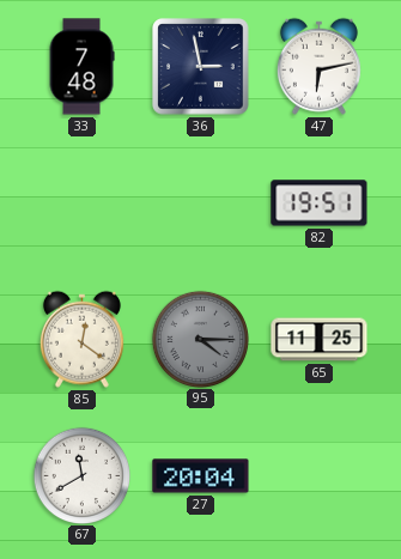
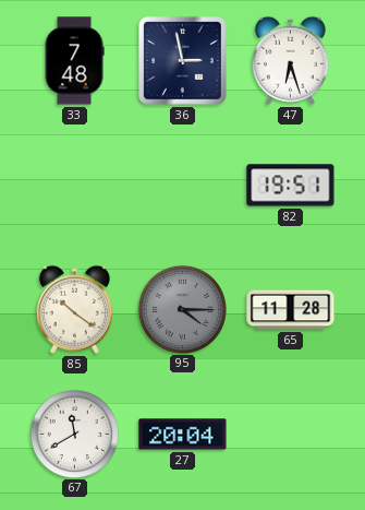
47: 6:13 -> 6:27
85: 12:21 -> 10:21
65: 11:25 -> 11:28
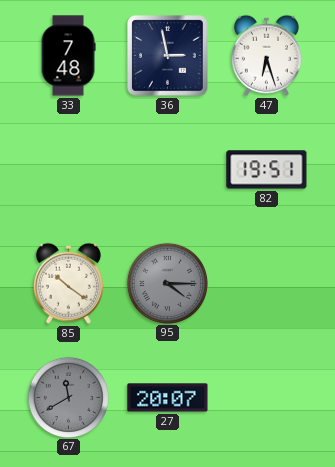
65: 11:28 -> none
67 dial: white -> grey
27: 20:04 -> 20:07
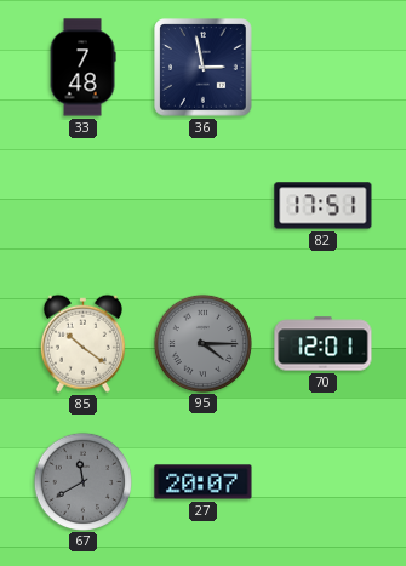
47: 6:27 -> none
82: 19:51 -> 17:51
70: none -> 12:01
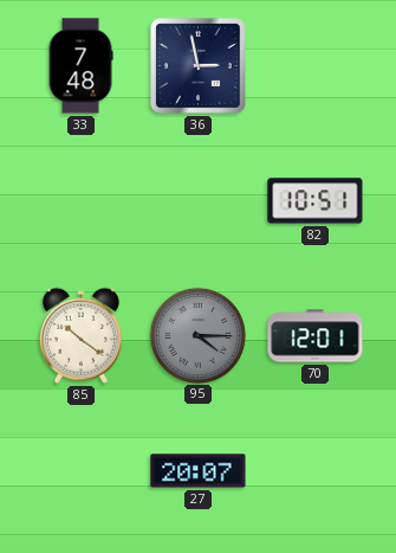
82: 17:51 -> 10:51
67: 11:40 -> none
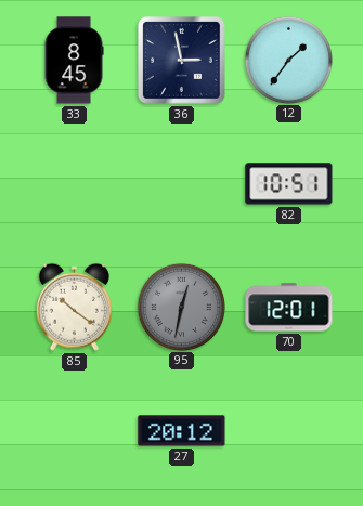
33: 7:48 -> 8:45
12: none -> 1:36
95: 4:15 -> 12:32
27: 20:07 -> 20:12
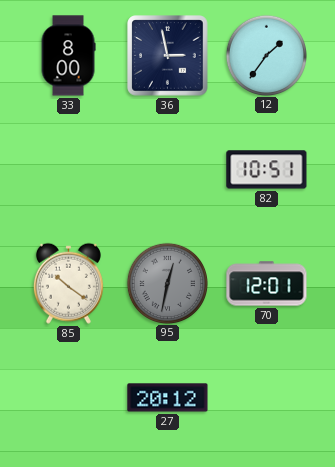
33: 8:45 -> 8:00
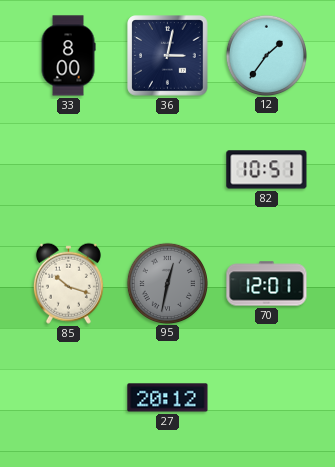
36: 2:58 -> 3:02
85: 10:21 -> 10:18
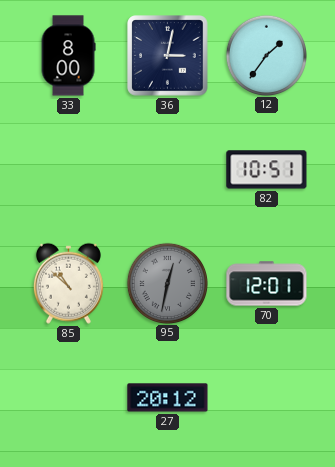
85: 10:18 -> 10:52
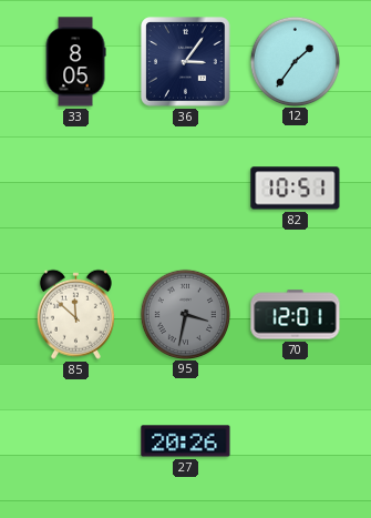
33: 8:00 -> 8:05
36: 3:02 -> 3:06
85: 10:52 -> 11:52
95: 12:32 -> 3:32
27: 20:12 -> 20:26
